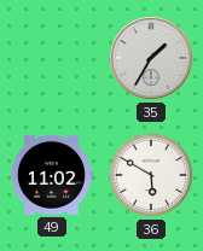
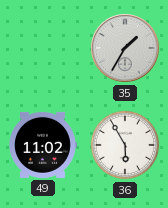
36: 5:50 -> 5:55
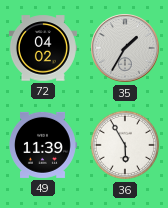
72: none -> 04:02
49: 11:02 -> 11:39
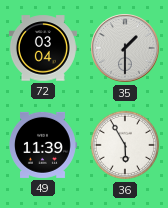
72: 04:02 -> 03:04
35: 1:35 -> 1:30
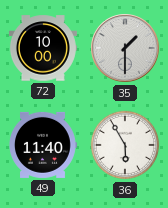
72: 03:04 -> 10:00
49: 11:39 -> 11:40
